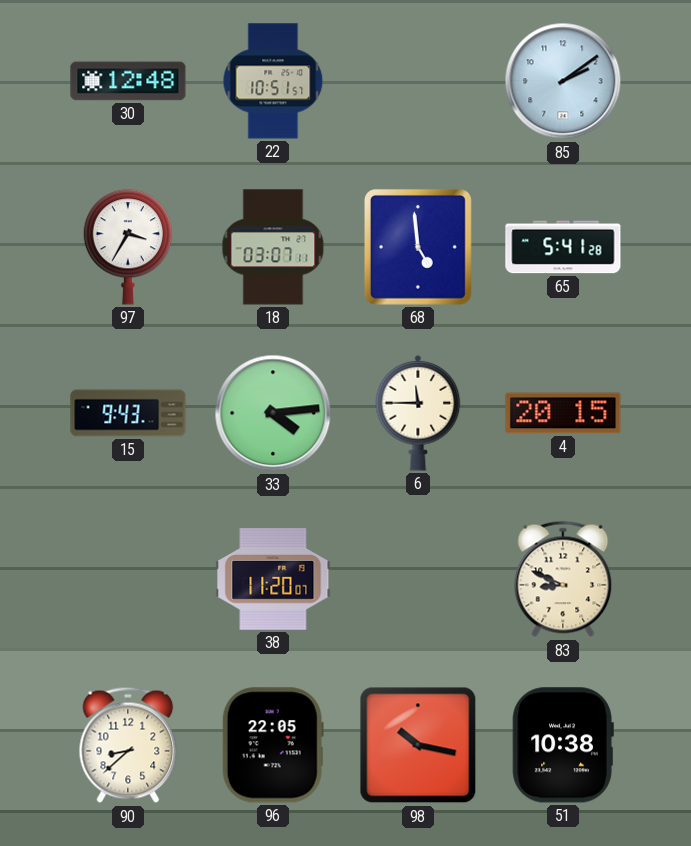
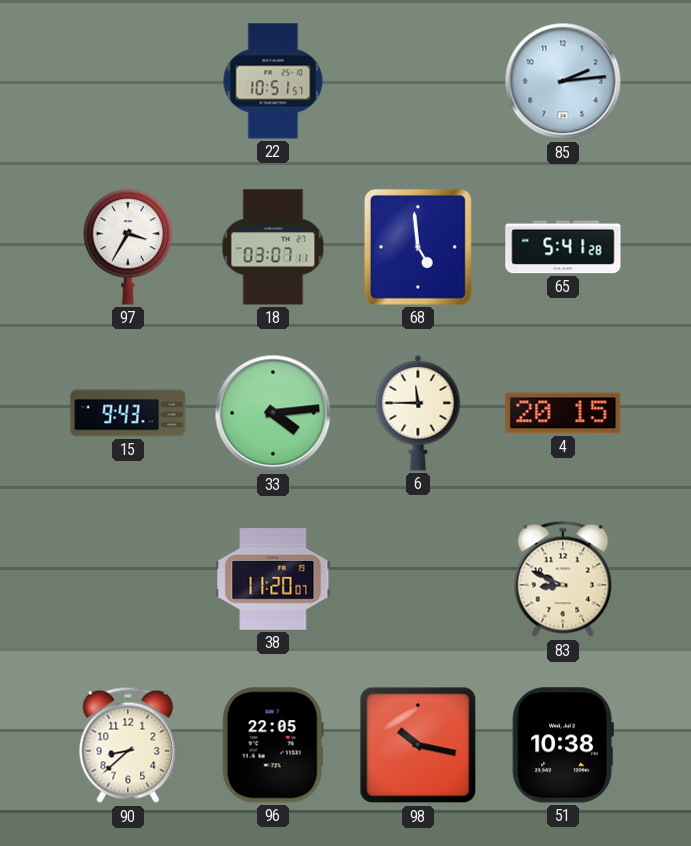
30: 12:48 -> none
85: 2:09 -> 2:14
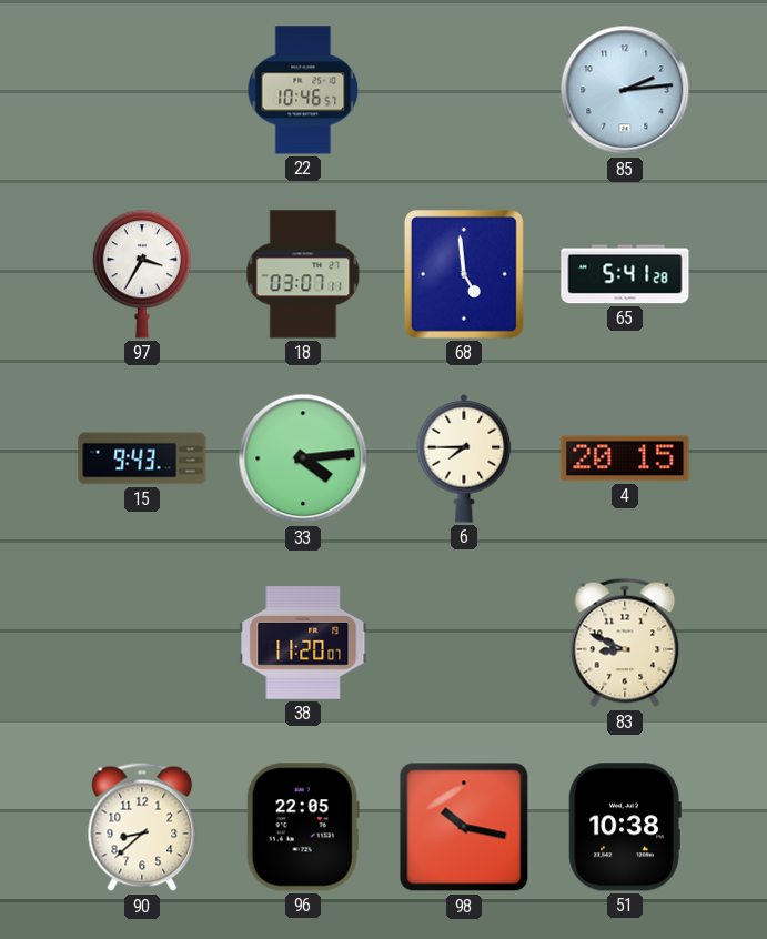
22: 10:51 -> 10:46
6: 11:45 -> 7:45
